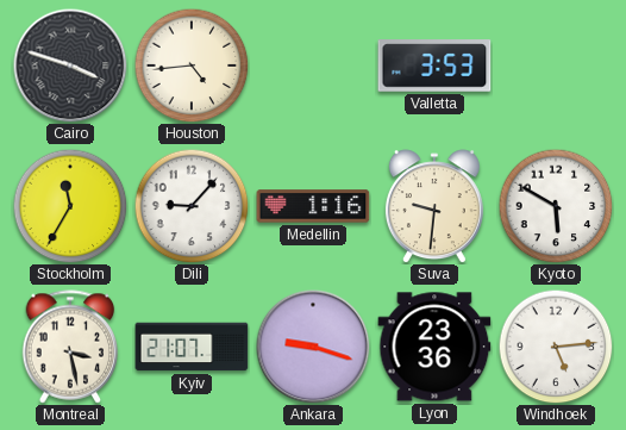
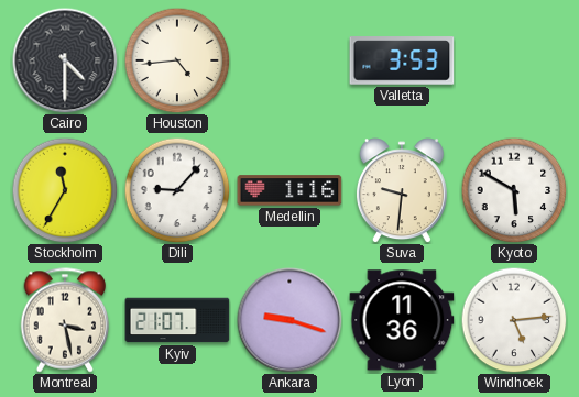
Cairo: 3:48 -> 4:30
Lyon: 23:36 -> 11:36
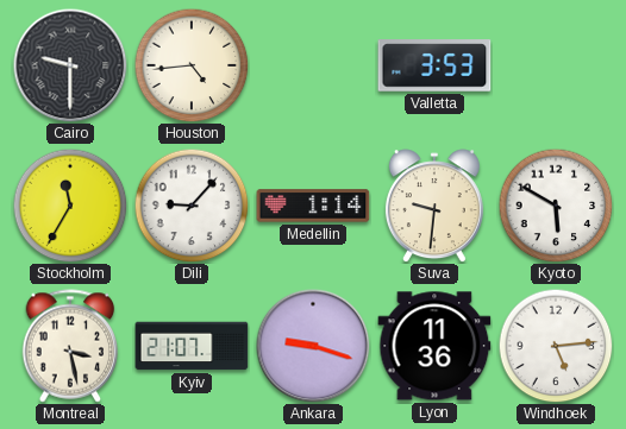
Cairo: 4:30 -> 9:30
Medellin: 1:16 -> 1:14
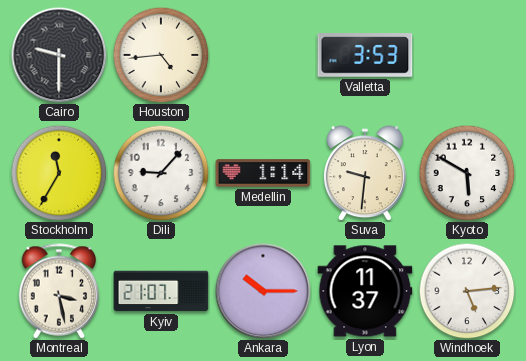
Ankara: 9:18 -> 10:15
Lyon: 11:36 -> 11:37
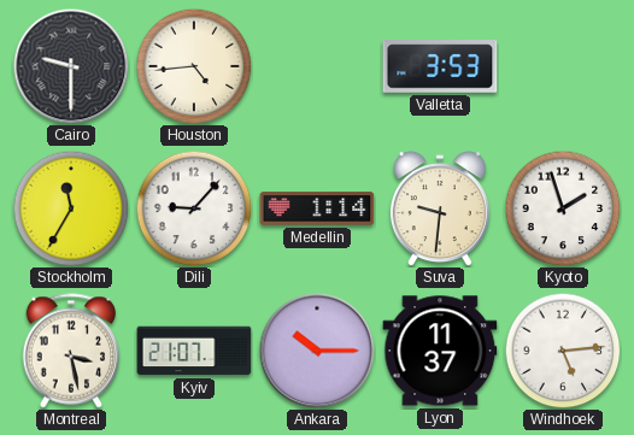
Kyoto: 5:50 -> 1:57
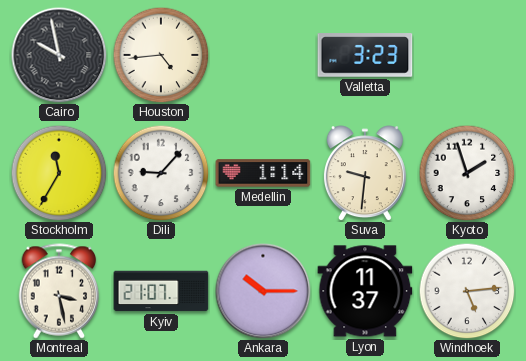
Cairo: 9:30 -> 9:58
Valletta: 3:53 -> 3:23
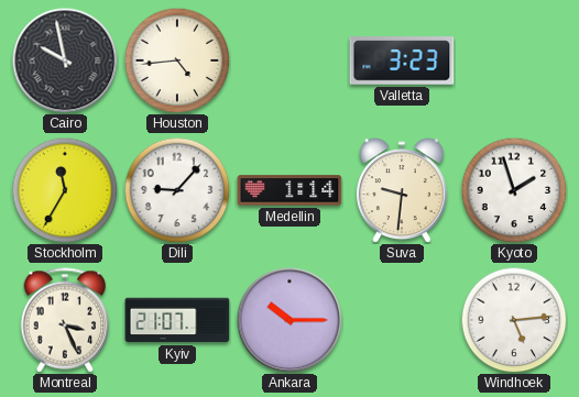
Montreal: 3:28 -> 3:26
Lyon: 11:37 -> none
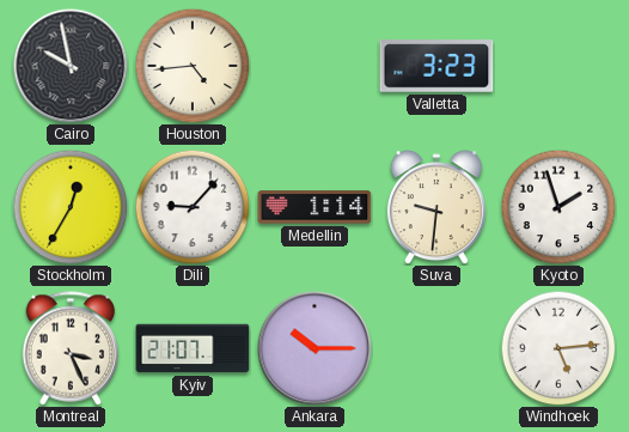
Stockholm: 11:35 -> 12:35
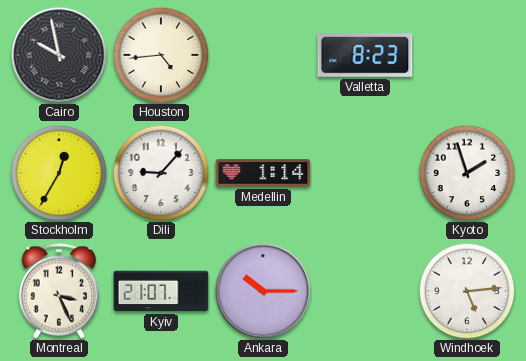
Valletta: 3:23 -> 8:23
Suva: 9:31 -> none
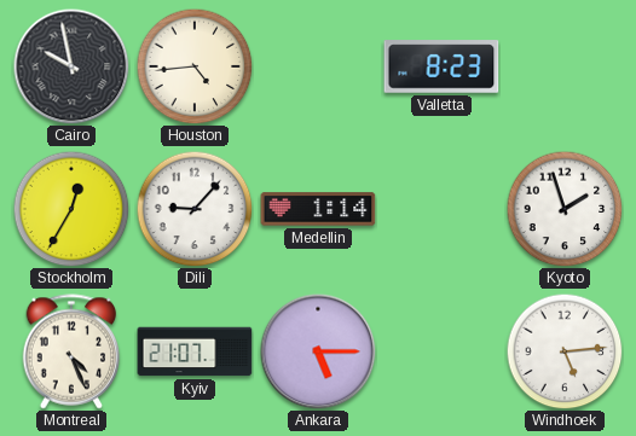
Montreal: 3:26 -> 4:26
Ankara: 10:15 -> 5:15
